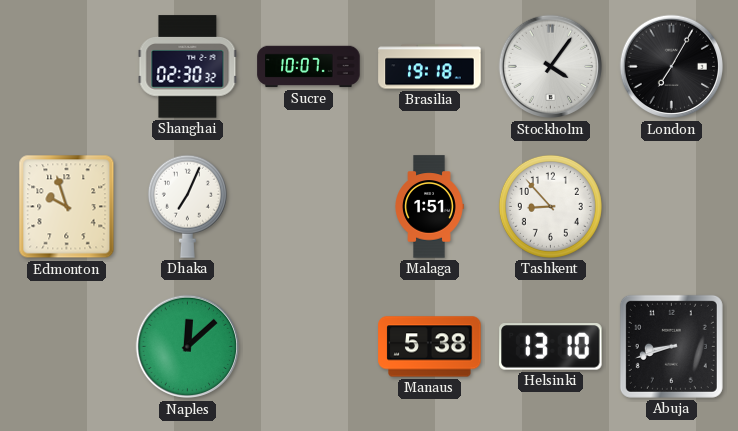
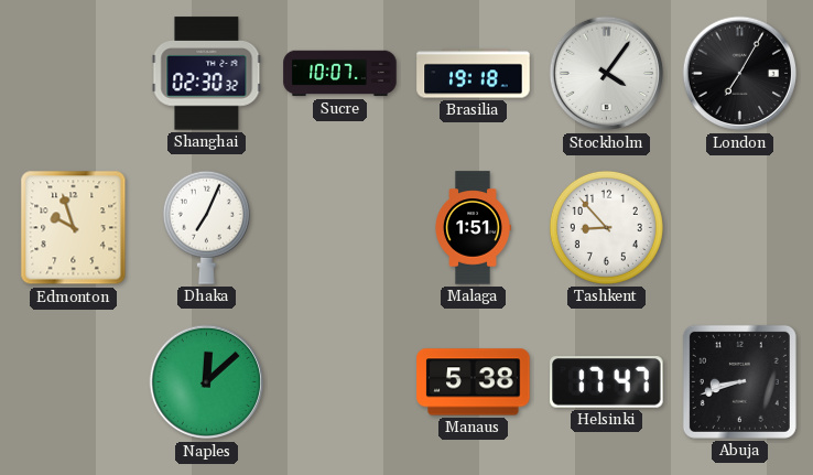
Helsinki: 13:10 -> 17:47
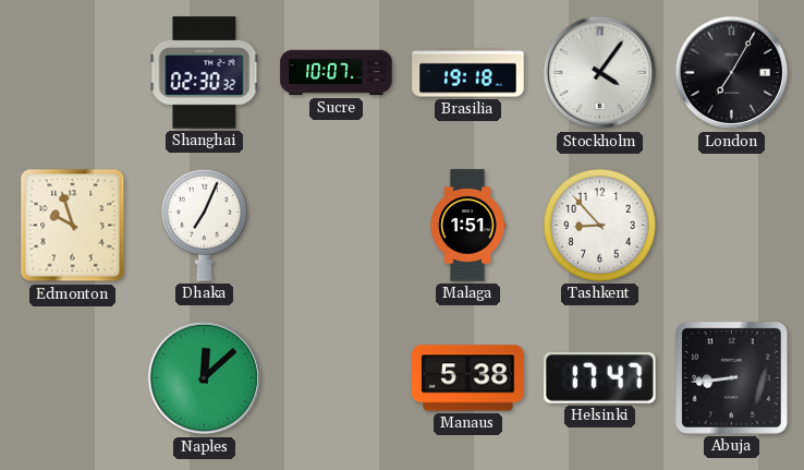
Abuja: 8:42 -> 8:44
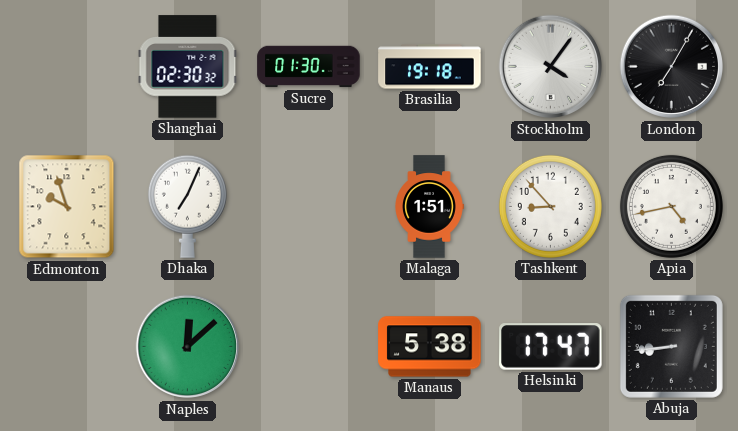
Sucre: 10:07 -> 01:30
Apia: none -> 4:43
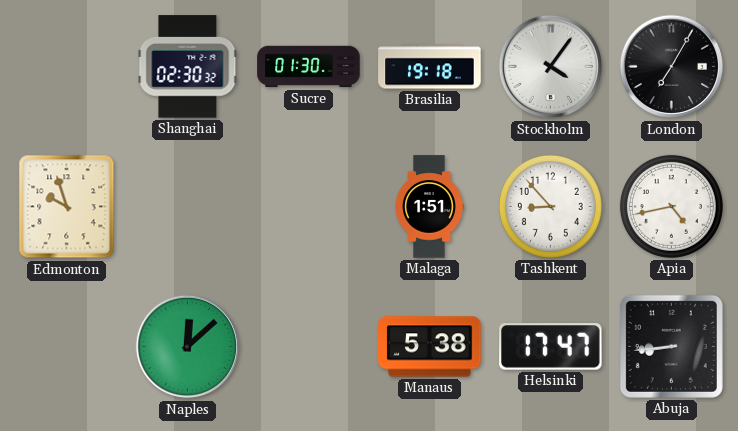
Dhaka: 7:04 -> none
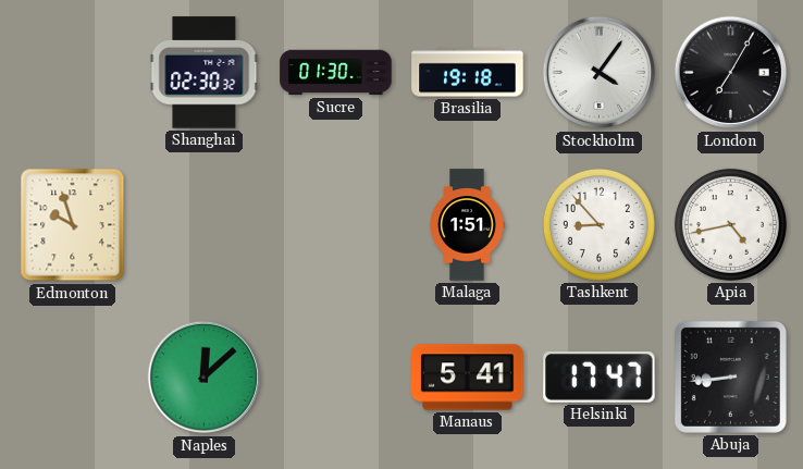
Manaus: 5:38 -> 5:41
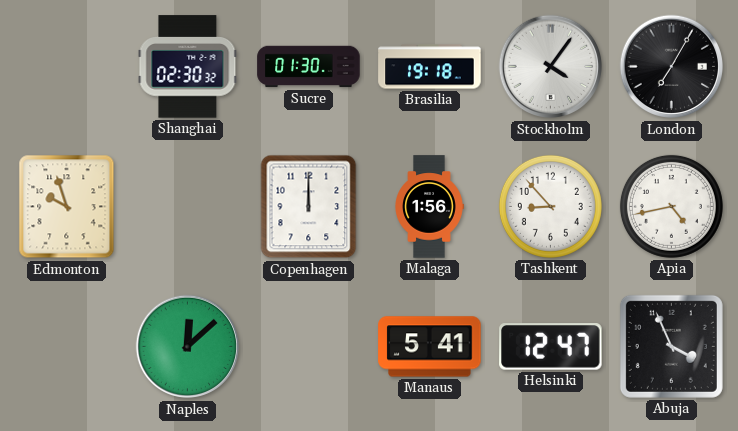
Copenhagen: none -> 12:00
Malaga: 1:51 -> 1:56
Helsinki: 17:47 -> 12:47
Abuja: 8:44 -> 3:56
